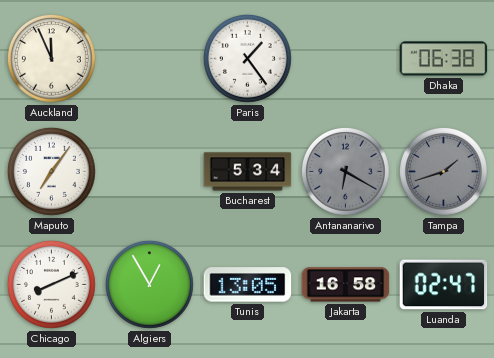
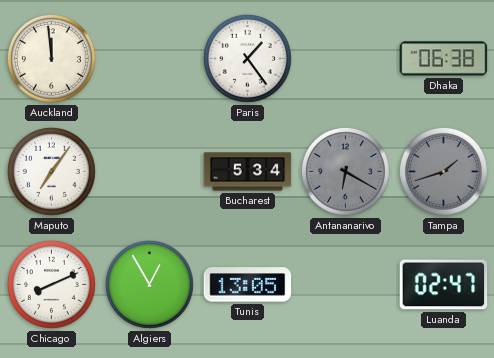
Auckland: 11:56 -> 11:59
Jakarta: 16:58 -> none
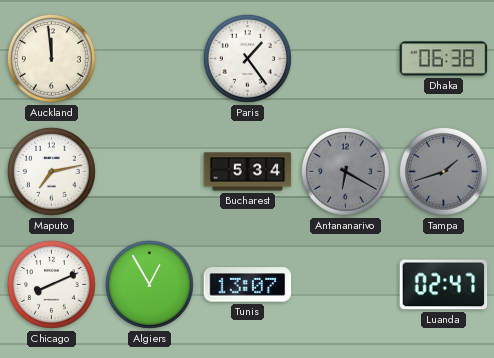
Maputo: 7:06 -> 7:13
Tunis: 13:05 -> 13:07
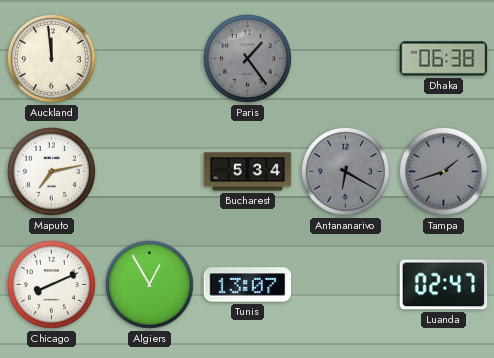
Paris dial: white -> grey
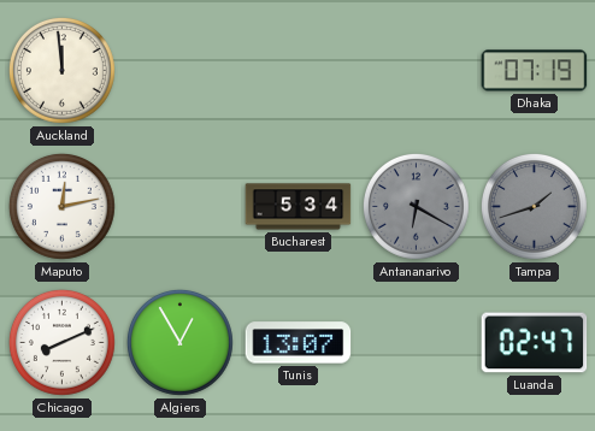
Paris: 1:24 -> none
Dhaka: 06:38 -> 07:19
Maputo: 7:13 -> 12:13
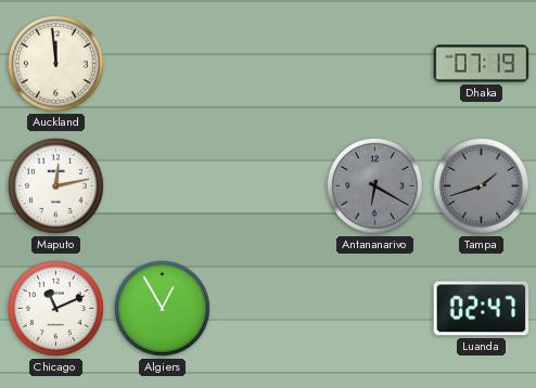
Bucharest: 5:34 -> none
Chicago: 8:11 -> 11:11
Tunis: 13:07 -> none
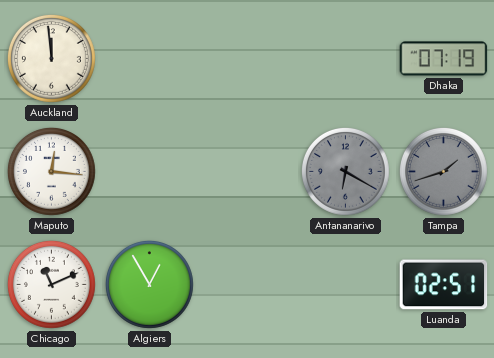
Maputo: 12:13 -> 12:16
Luanda: 02:47 -> 02:51
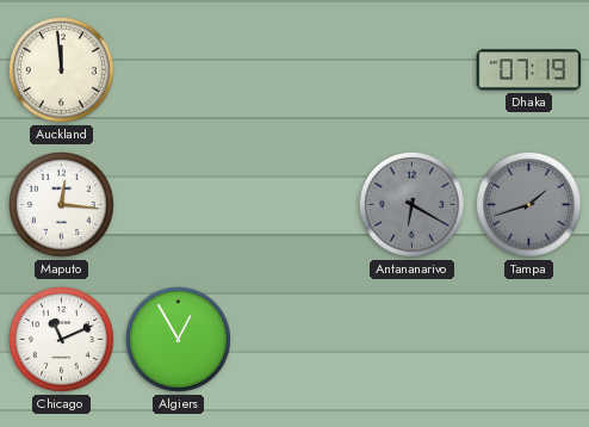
Luanda: 02:51 -> none
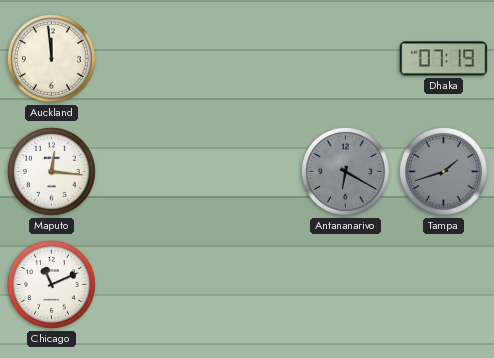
Algiers: 12:55 -> none
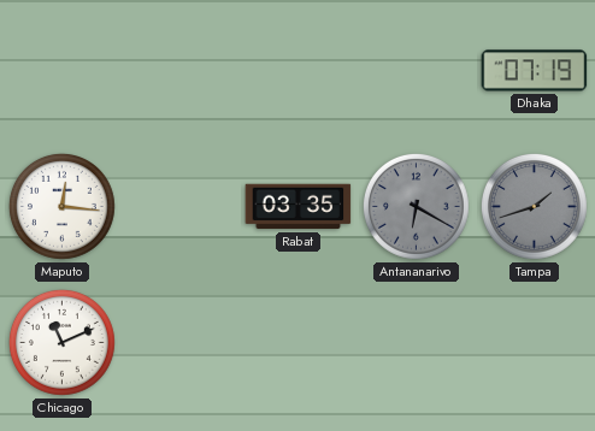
Auckland: 11:59 -> none
Rabat: none -> 03:35
